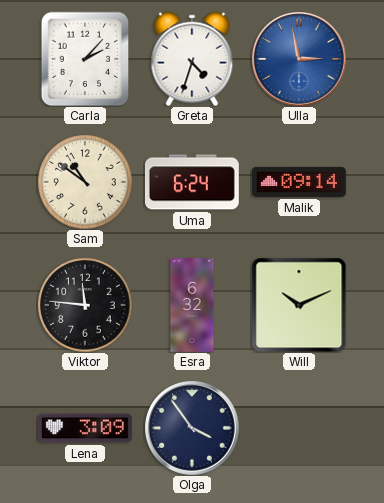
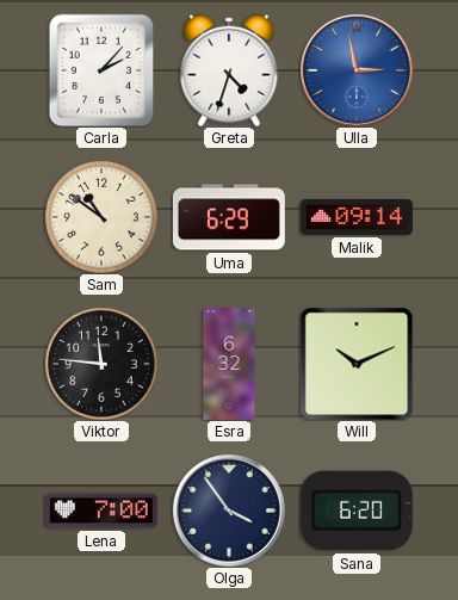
Uma: 6:24 -> 6:29
Lena: 3:09 -> 7:00
Sana: none -> 6:20
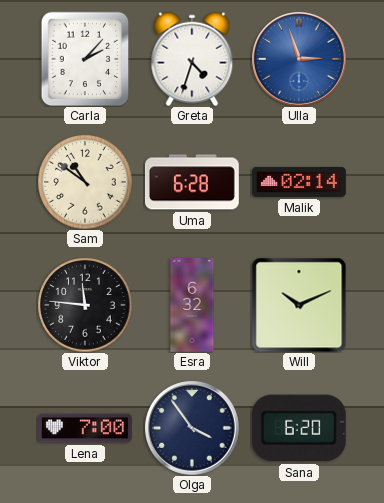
Ulla: 2:58 -> 2:57
Uma: 6:29 -> 6:28
Malik: 09:14 -> 02:14
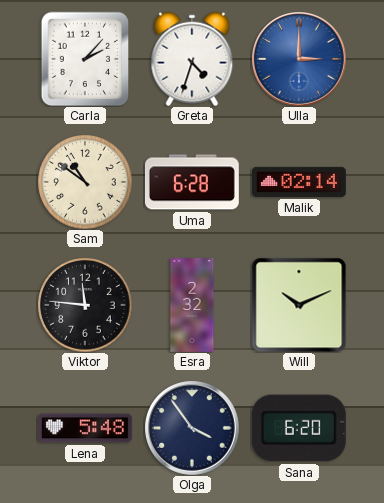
Ulla: 2:57 -> 3:00
Esra: 6:32 -> 2:32
Lena: 7:00 -> 5:48
